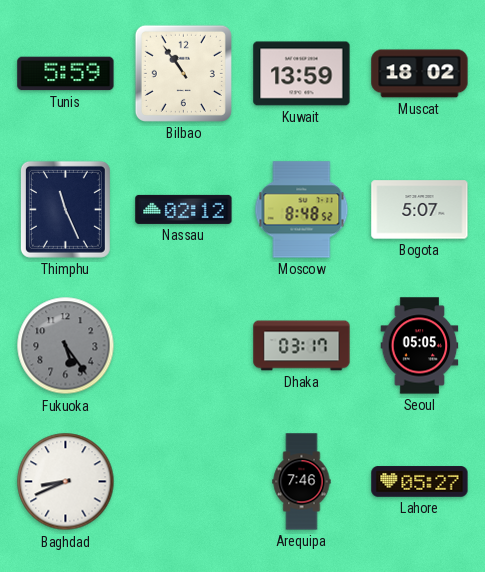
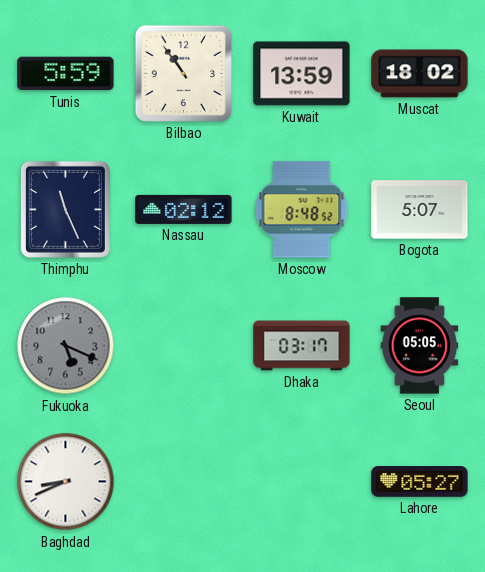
Fukuoka: 5:24 -> 5:19
Arequipa: 7:46 -> none
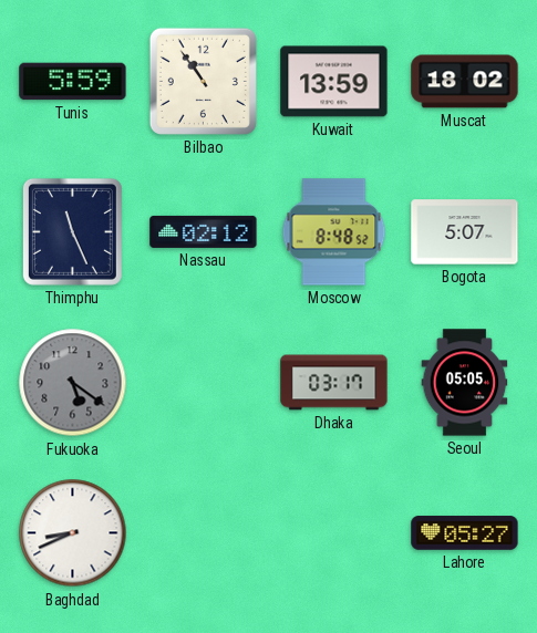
Fukuoka: 5:19 -> 5:21
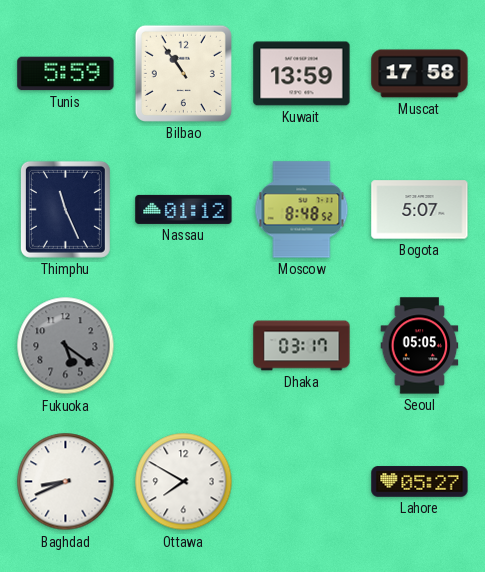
Muscat: 18:02 -> 17:58
Nassau: 02:12 -> 01:12
Ottawa: none -> 7:50
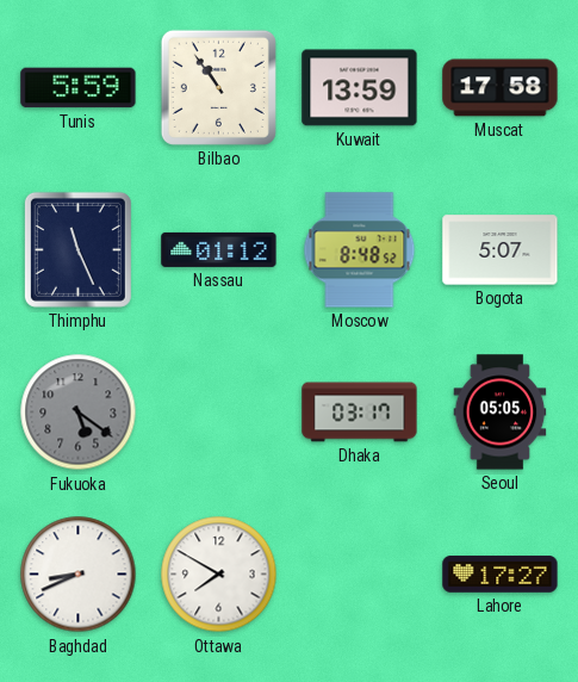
Lahore: 05:27 -> 17:27
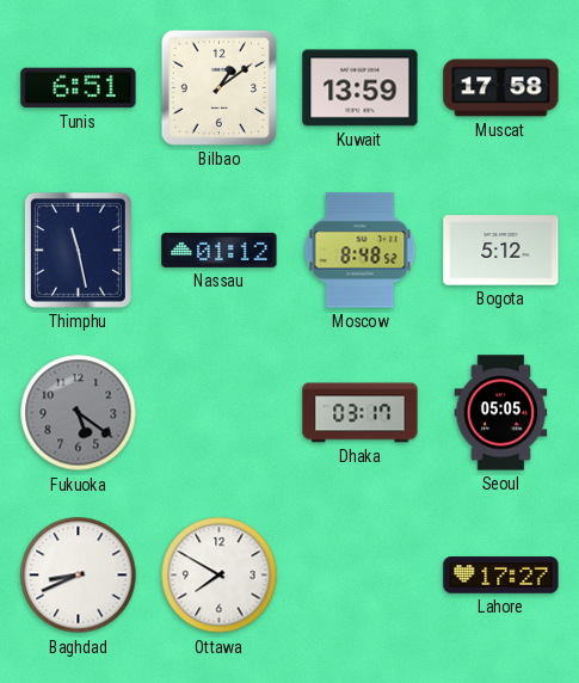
Tunis: 5:59 -> 6:51
Bilbao: 10:54 -> 1:09
Thimphu: 11:26 -> 11:28
Bogota: 5:07 -> 5:12
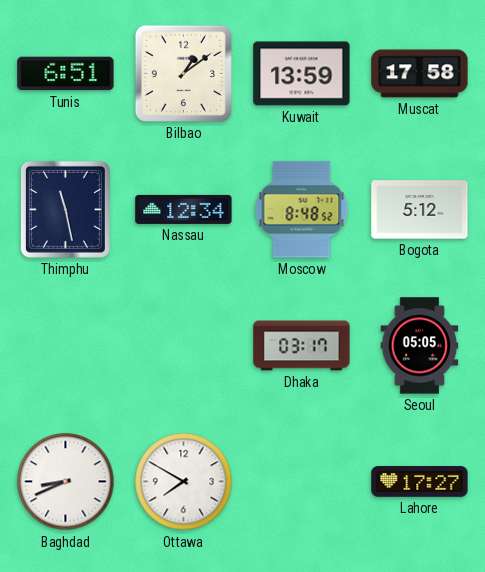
Nassau: 01:12 -> 12:34
Fukuoka: 5:21 -> none
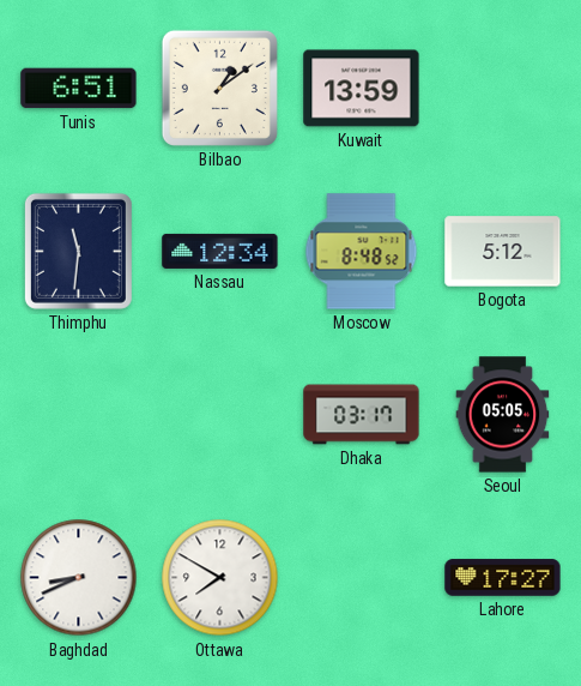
Muscat: 17:58 -> none
Thimphu: 11:28 -> 11:31
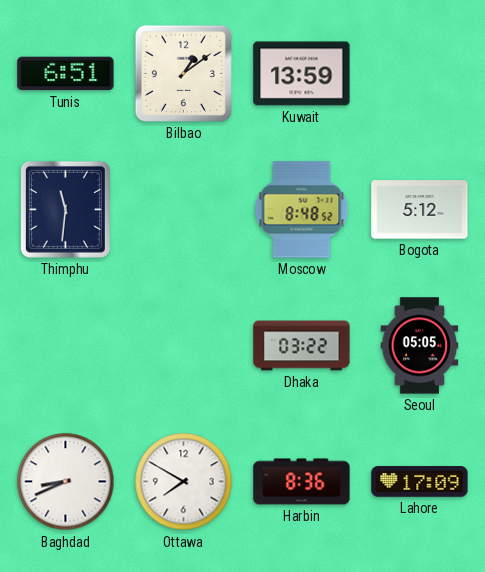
Nassau: 12:34 -> none
Dhaka: 03:17 -> 03:22
Harbin: none -> 8:36
Lahore: 17:27 -> 17:09
